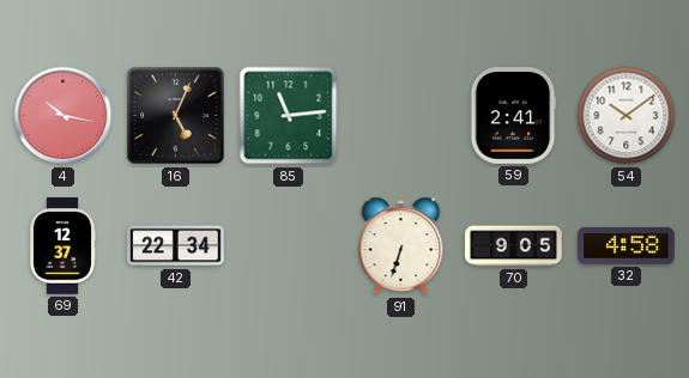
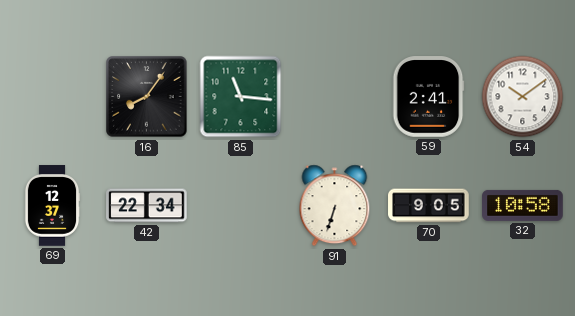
4: 10:17 -> none
16: 5:04 -> 8:06
85: 11:14 -> 11:16
32: 4:58 -> 10:58
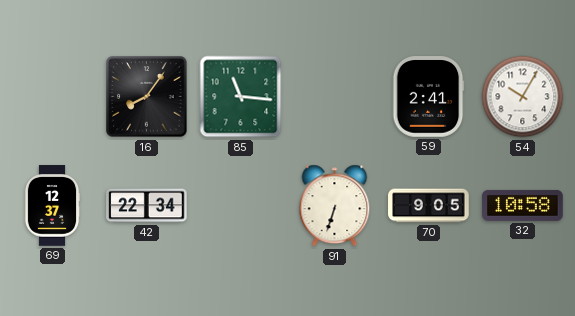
54: 10:09 -> 10:05
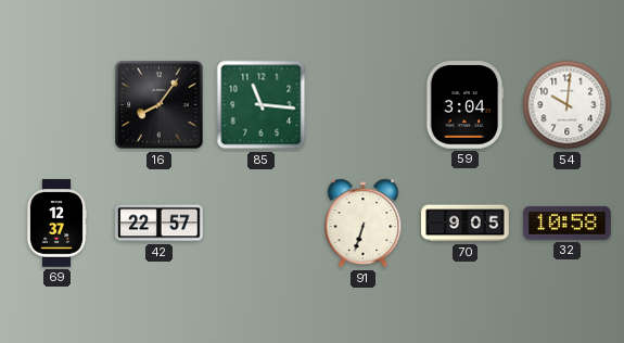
59: 2:41 -> 3:04
54: 10:05 -> 10:01
42: 22:34 -> 22:57
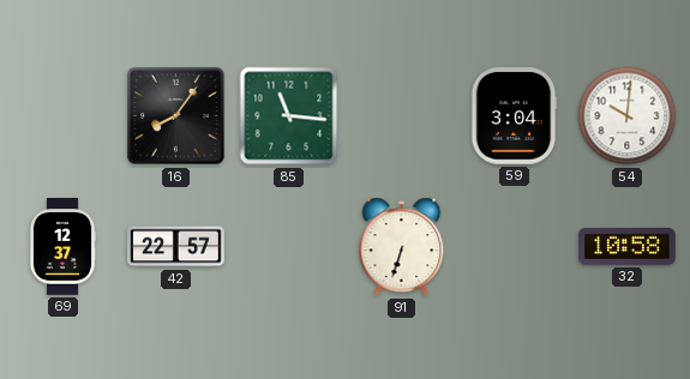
70: 9:05 -> none
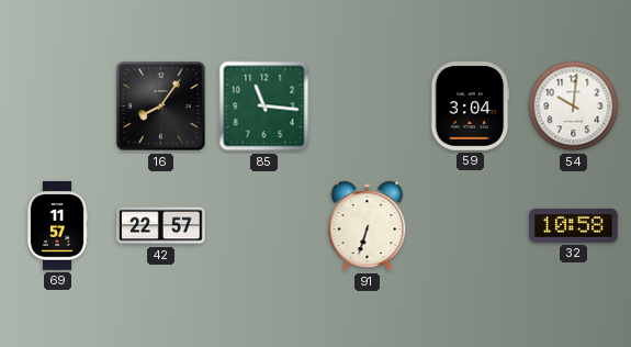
69: 12:37 -> 11:57
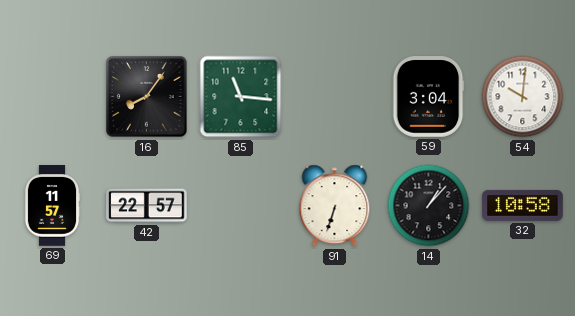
14: none -> 1:07
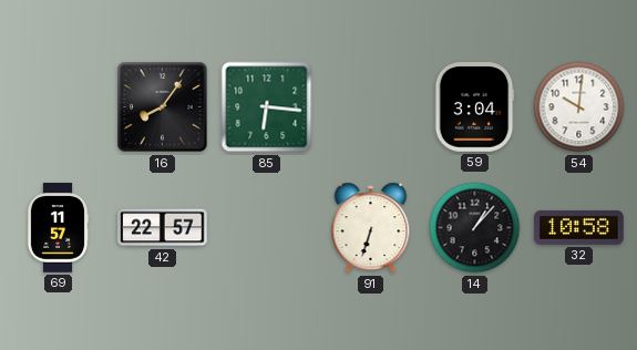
85: 11:16 -> 6:16
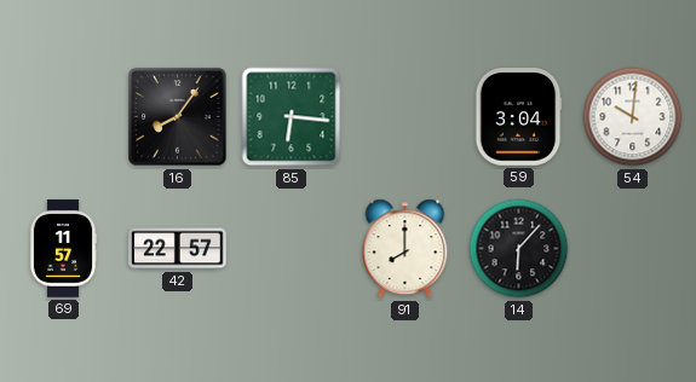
91: 6:33 -> 8:00
14: 1:07 -> 6:07
32: 10:58 -> none
